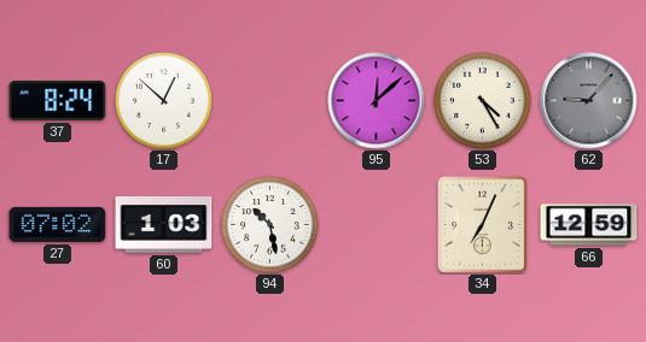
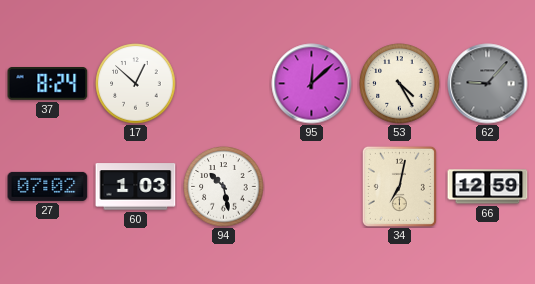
34: 7:04 -> 7:02
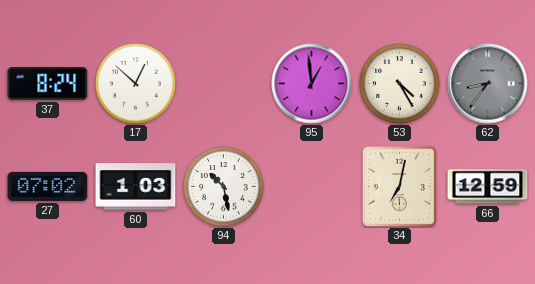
95: 12:08 -> 12:59
62: 9:07 -> 8:36
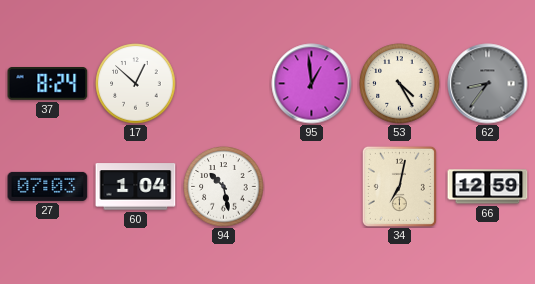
27: 07:02 -> 07:03
60: 1:03 -> 1:04
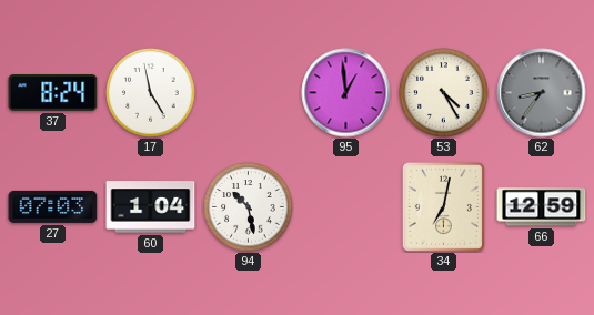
17: 12:52 -> 4:58
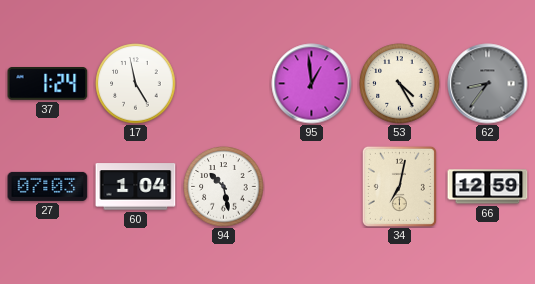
37: 8:24 -> 1:24
